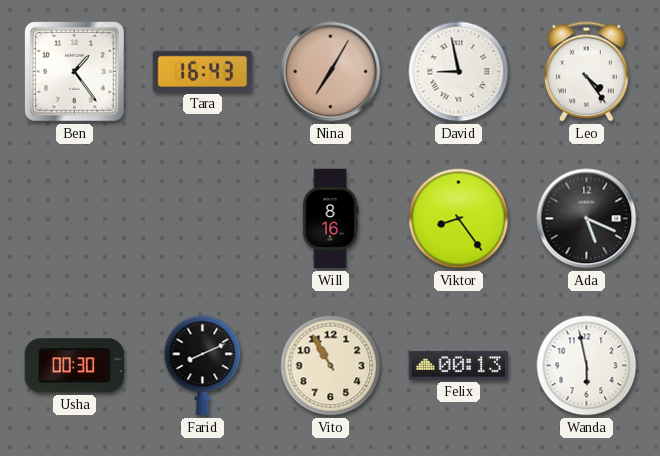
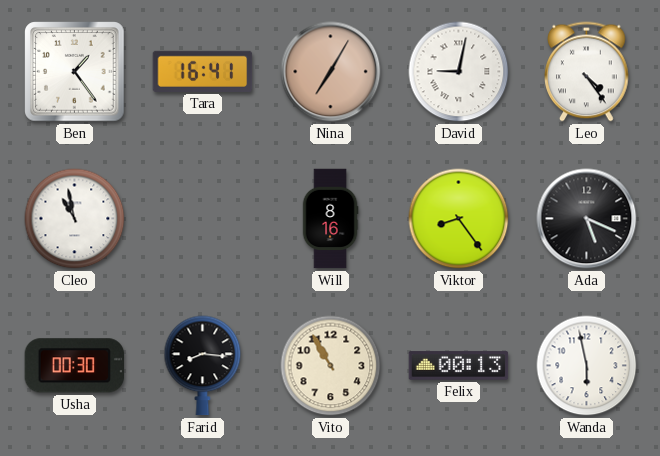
Tara: 16:43 -> 16:41
David: 8:58 -> 9:02
Cleo: none -> 10:58
Farid: 8:11 -> 8:16
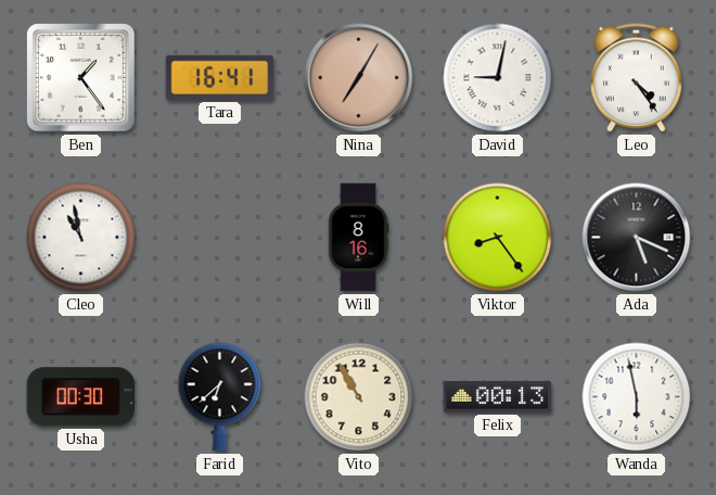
Farid: 8:16 -> 6:38
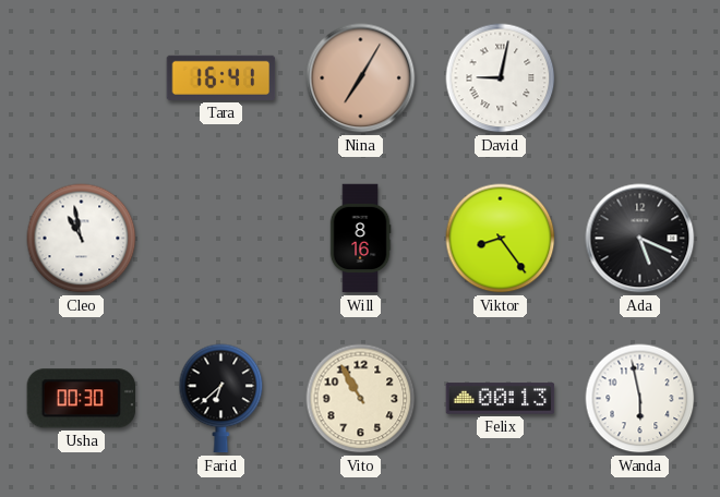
Ben: 1:24 -> none
Leo: 4:24 -> none
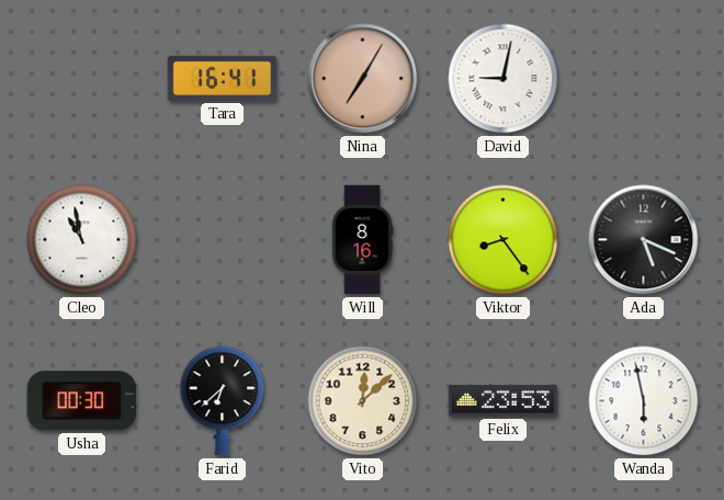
Vito: 10:55 -> 12:08
Felix: 00:13 -> 23:53
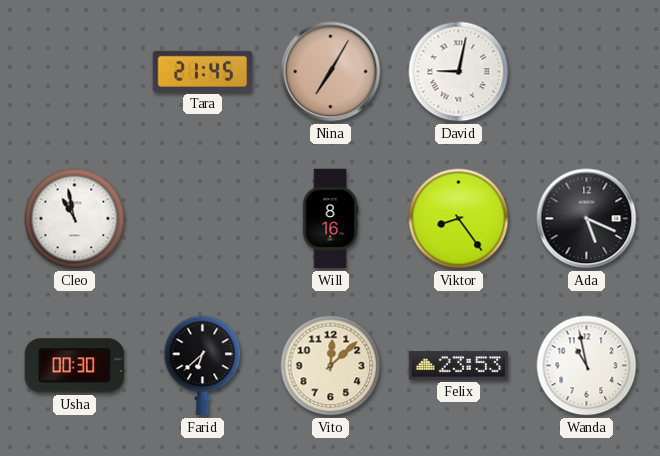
Tara: 16:41 -> 21:45
Wanda: 5:58 -> 10:58
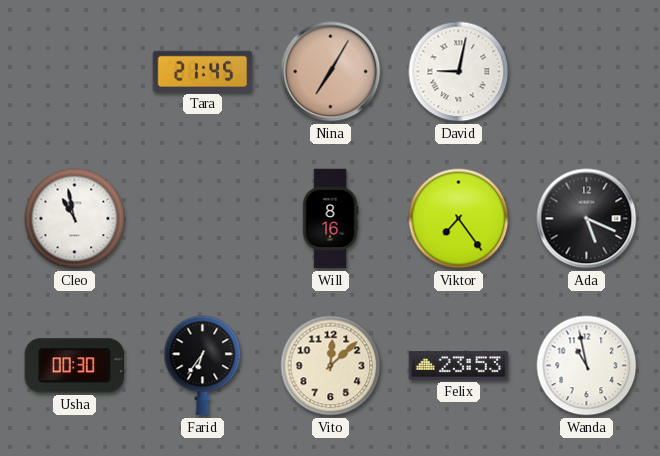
Viktor: 8:24 -> 7:24
Farid: 6:38 -> 6:36
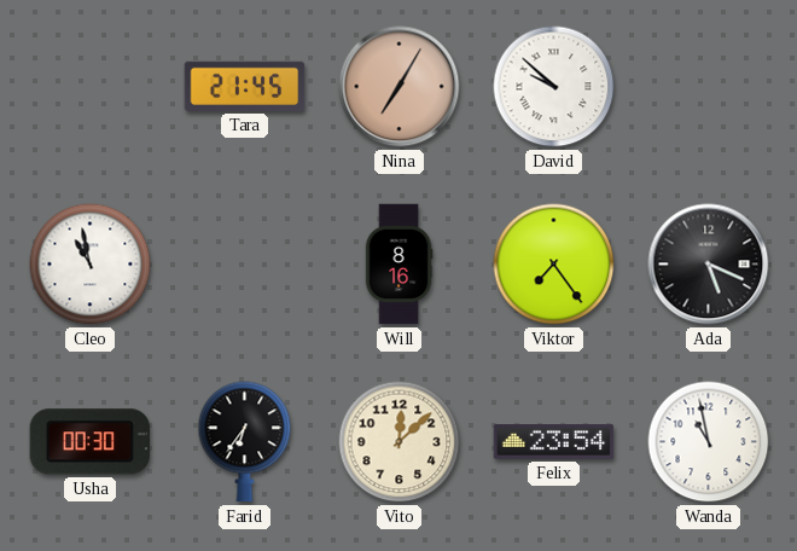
David: 9:02 -> 9:52
Felix: 23:53 -> 23:54
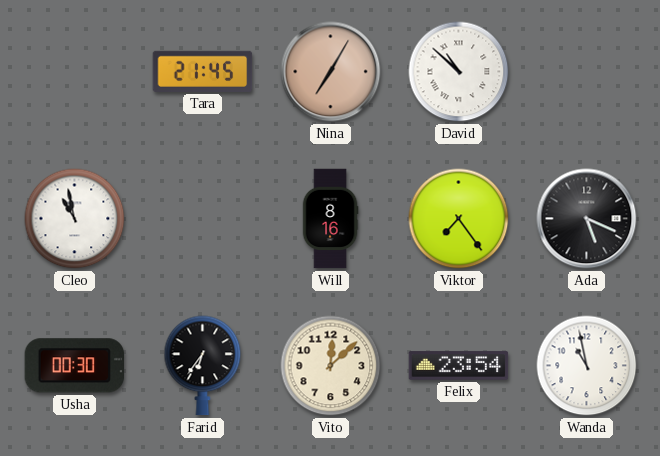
David: 9:52 -> 10:52
